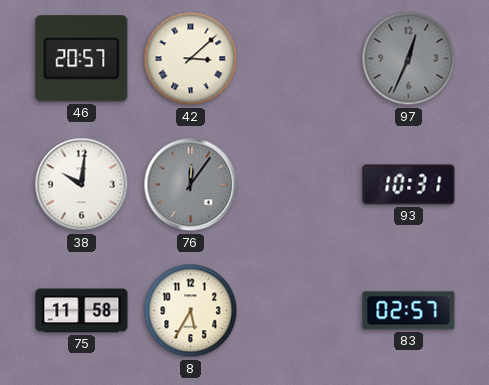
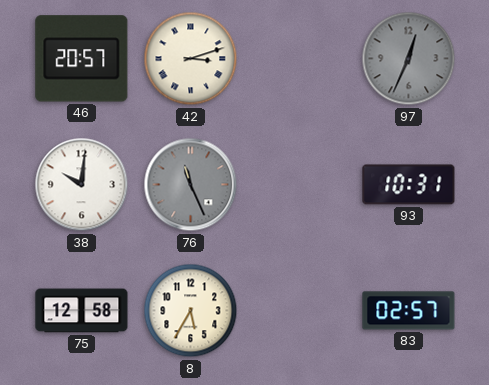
42: 3:08 -> 3:12
76: 12:06 -> 11:26
75: 11:58 -> 12:58
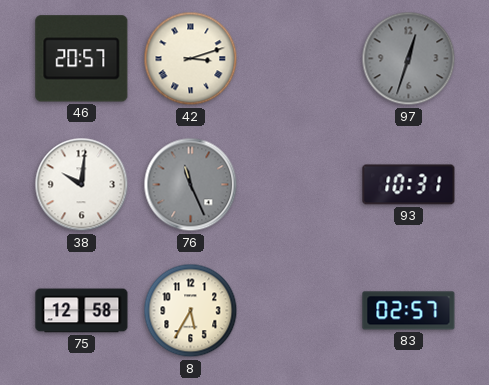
97: 12:34 -> 12:33
